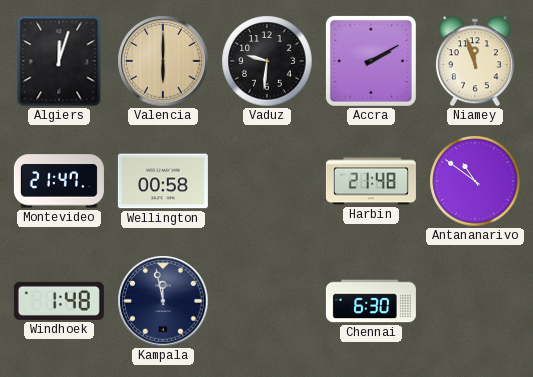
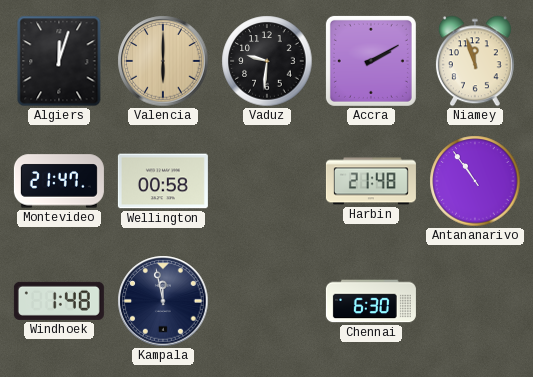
Antananarivo: 10:51 -> 10:54
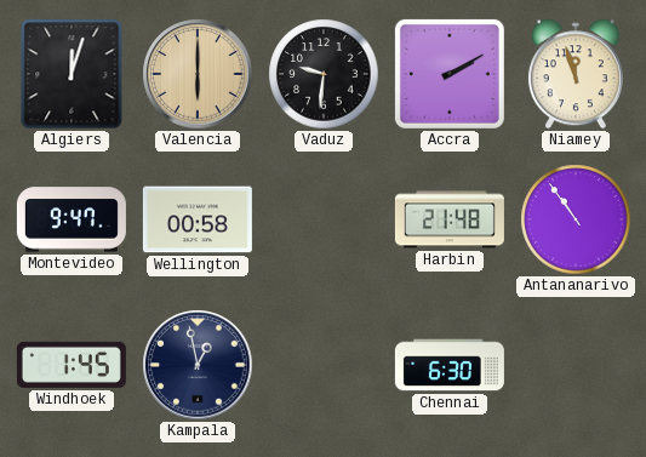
Montevideo: 21:47 -> 9:47
Windhoek: 1:48 -> 1:45
Kampala: 11:58 -> 12:58
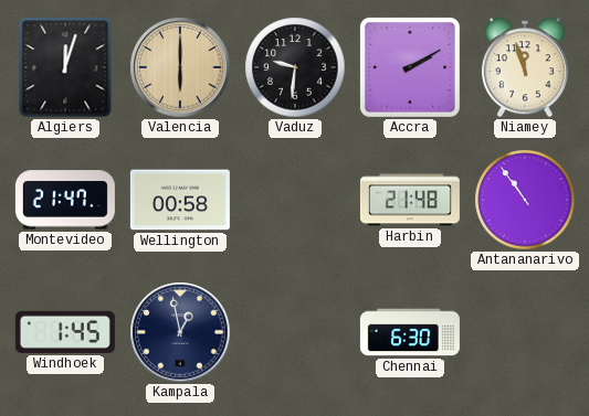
Montevideo: 9:47 -> 21:47
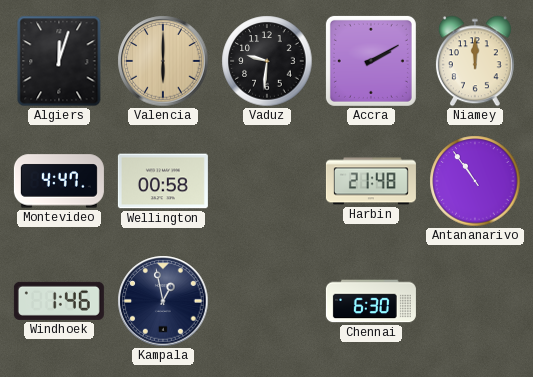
Niamey: 11:57 -> 12:00
Montevideo: 21:47 -> 4:47
Windhoek: 1:45 -> 1:46
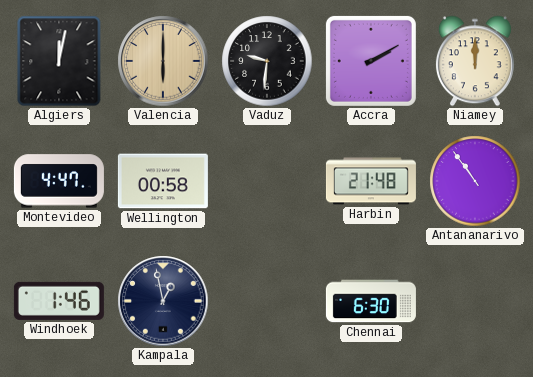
Algiers: 12:03 -> 12:02
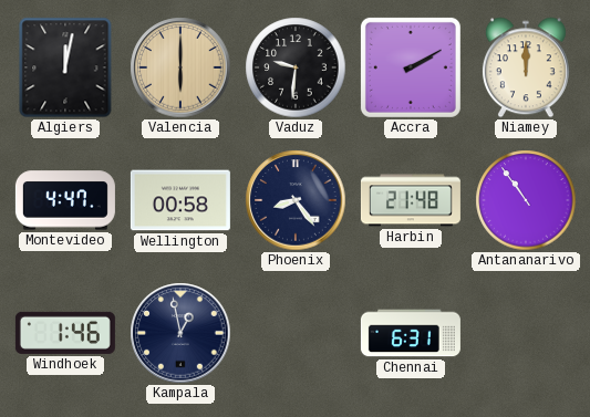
Phoenix: none -> 8:24
Chennai: 6:30 -> 6:31
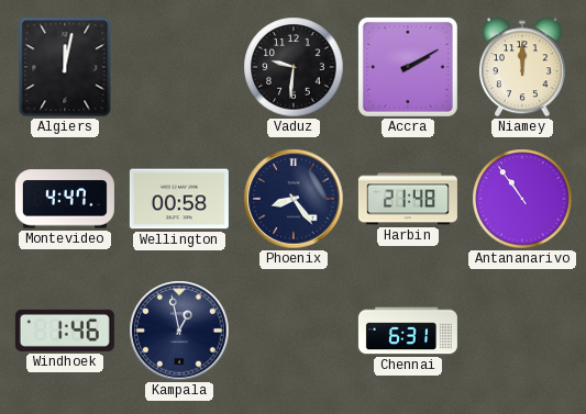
Valencia: 6:00 -> none
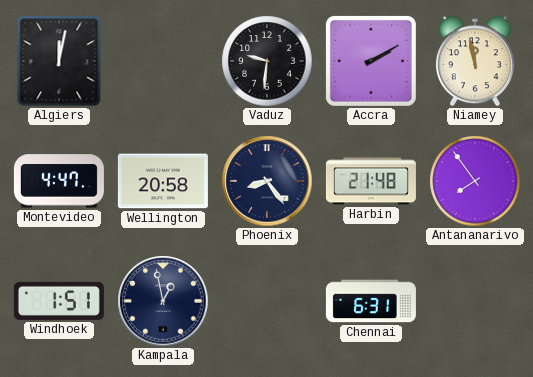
Niamey: 12:00 -> 11:58
Wellington: 00:58 -> 20:58
Antananarivo: 10:54 -> 7:54
Windhoek: 1:46 -> 1:51
